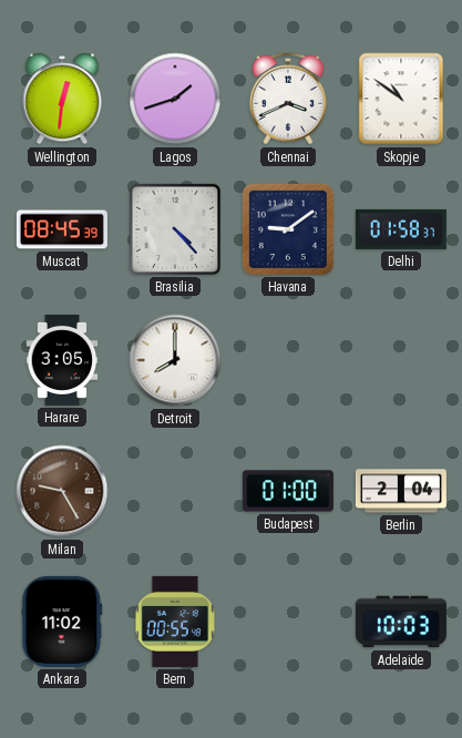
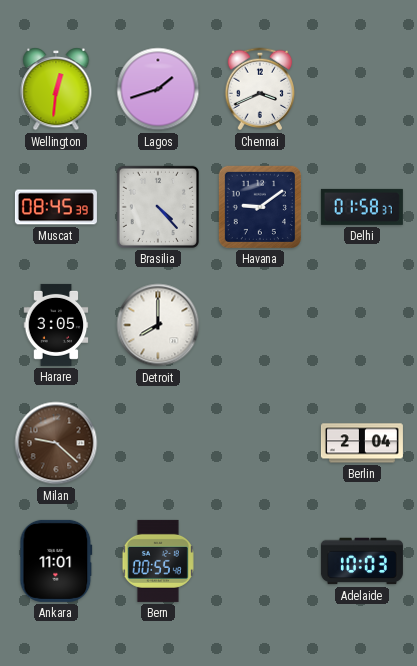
Skopje: 10:51 -> none
Milan: 9:25 -> 9:22
Budapest: 01:00 -> none
Ankara: 11:02 -> 11:01
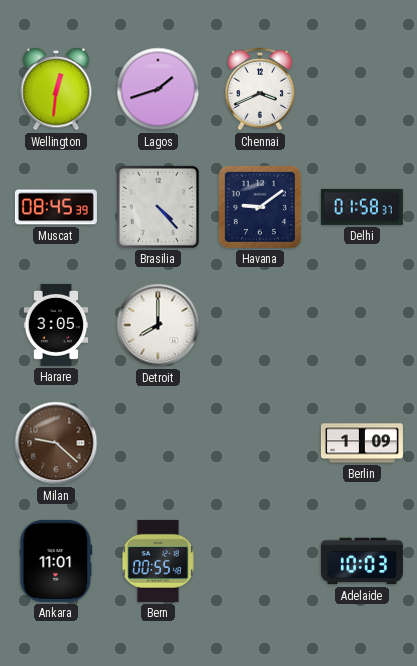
Berlin: 2:04 -> 1:09
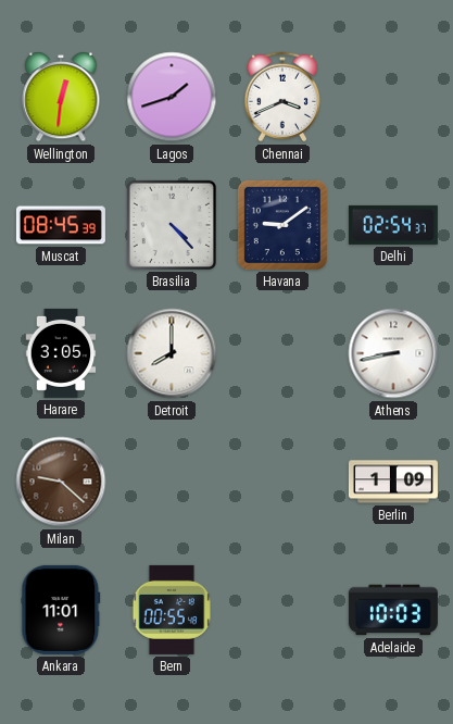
Delhi: 01:58 -> 02:54
Athens: none -> 8:43
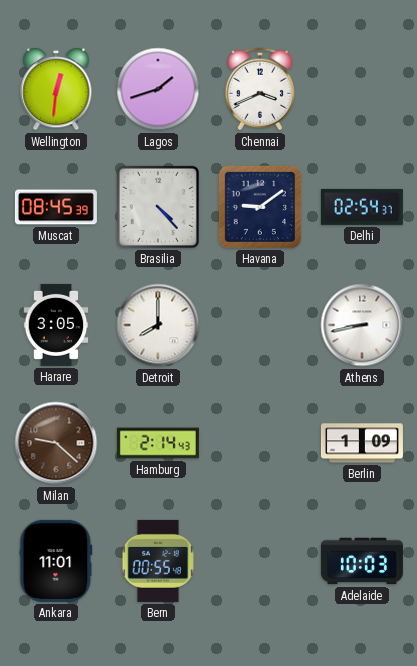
Hamburg: none -> 2:14
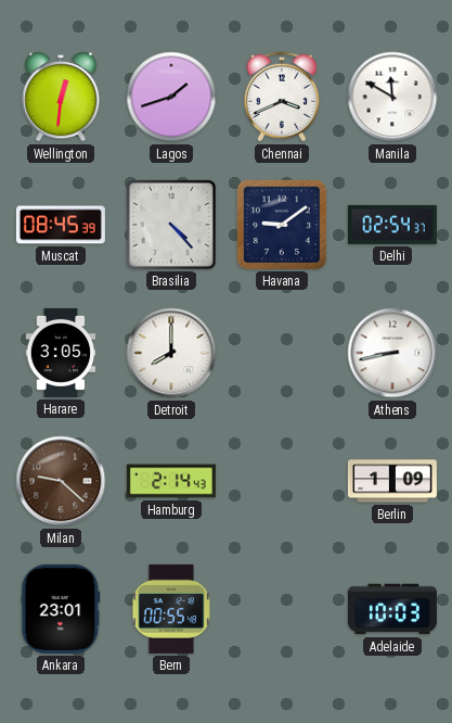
Manila: none -> 11:50
Ankara: 11:01 -> 23:01
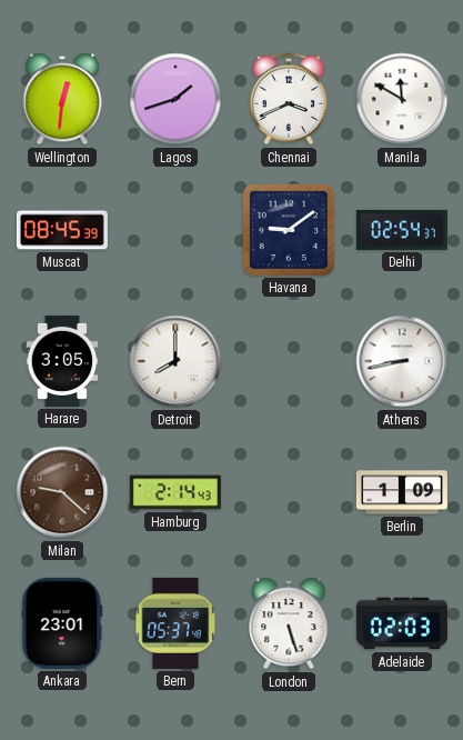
Brasilia: 4:23 -> none
Bern: 00:55 -> 05:37
London: none -> 5:27
Adelaide: 10:03 -> 02:03
